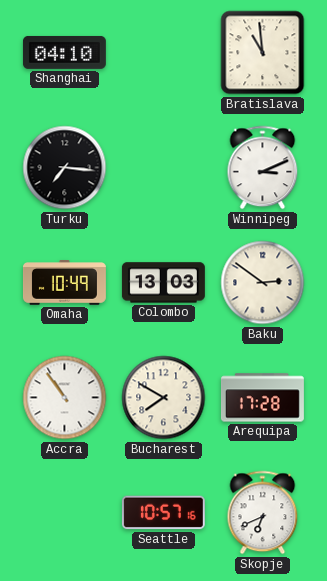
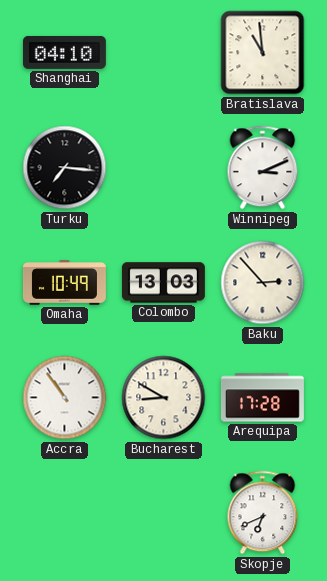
Baku: 2:51 -> 2:53
Bucharest: 7:50 -> 8:50
Seattle: 10:57 -> none
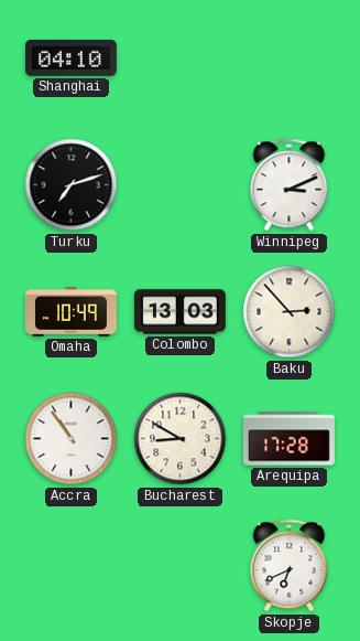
Bratislava: 10:59 -> none
Turku: 7:16 -> 7:12
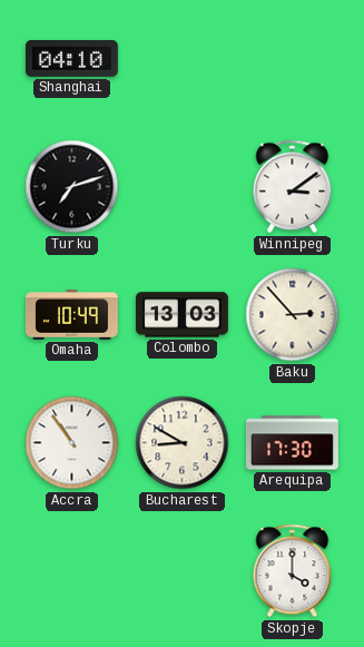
Winnipeg: 3:11 -> 3:09
Arequipa: 17:28 -> 17:30
Skopje: 6:41 -> 4:00
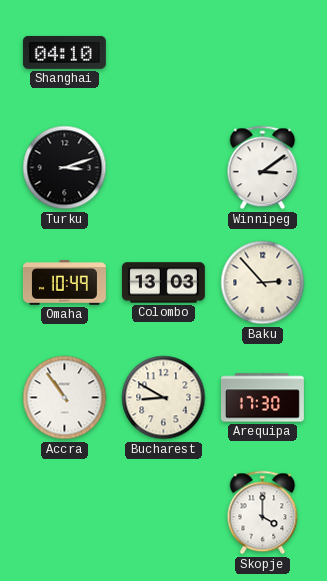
Turku: 7:12 -> 3:12
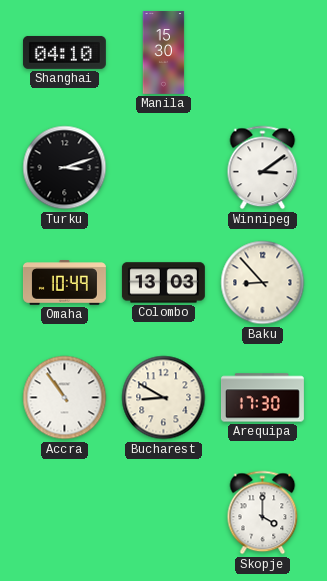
Manila: none -> 15:30
Baku: 2:53 -> 8:53
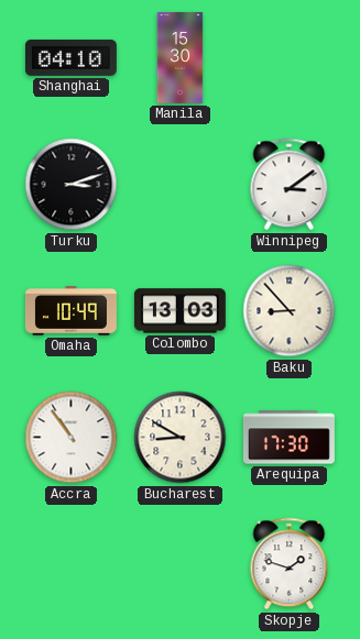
Skopje: 4:00 -> 1:48
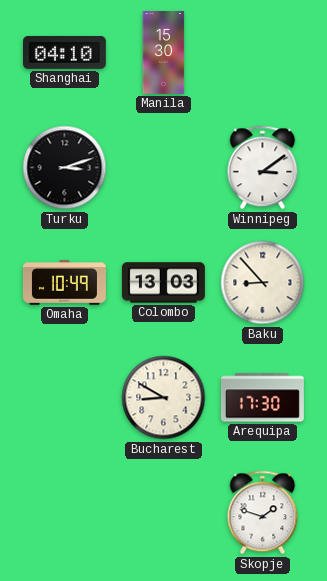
Accra: 10:54 -> none
